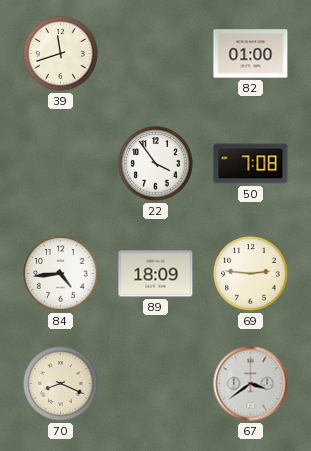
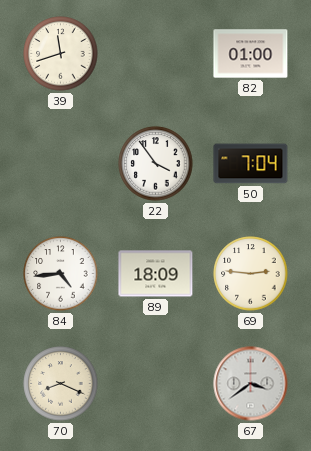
50: 7:08 -> 7:04
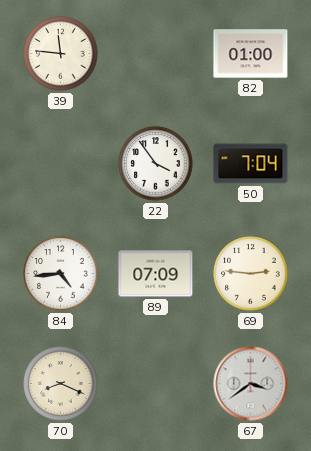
39: 11:42 -> 11:46
89: 18:09 -> 07:09
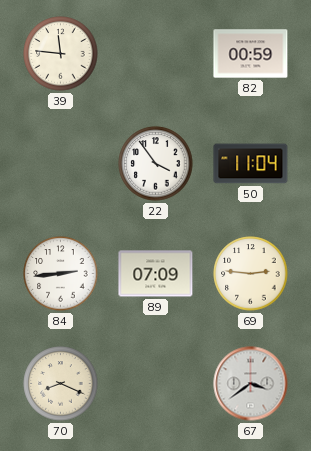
82: 01:00 -> 00:59
50: 7:04 -> 11:04
84: 4:44 -> 2:44
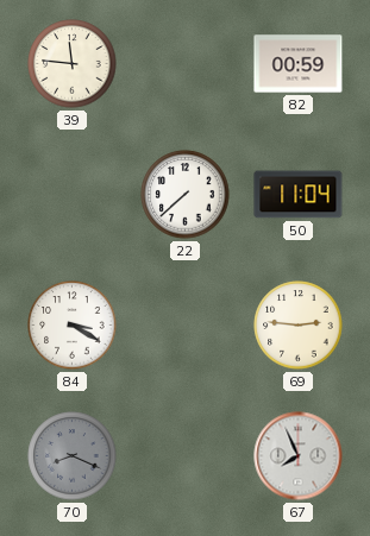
22: 3:54 -> 7:38
84: 2:44 -> 3:20
89: 07:09 -> none
70 dial: cream -> grey
67: 3:39 -> 7:56
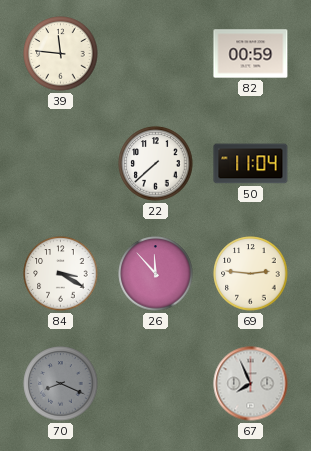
26: none -> 11:53
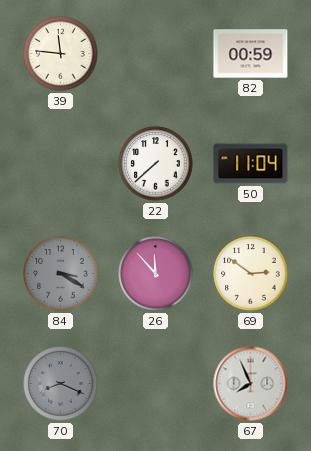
84 dial: white -> grey
69: 2:46 -> 2:51
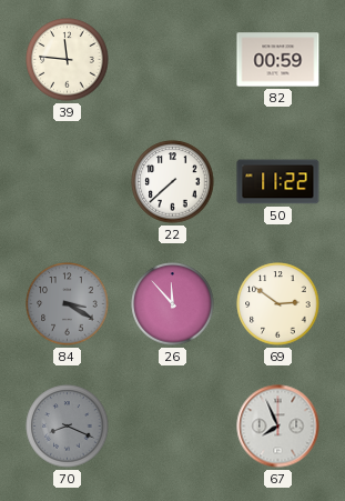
50: 11:04 -> 11:22
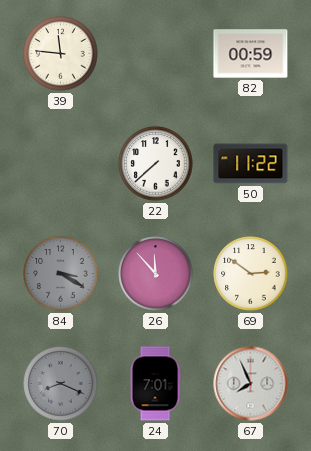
24: none -> 7:01
